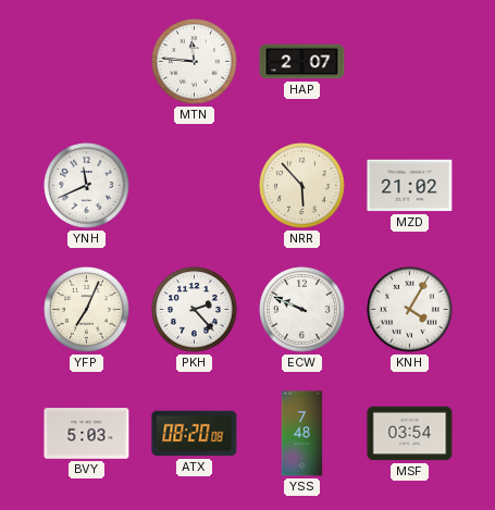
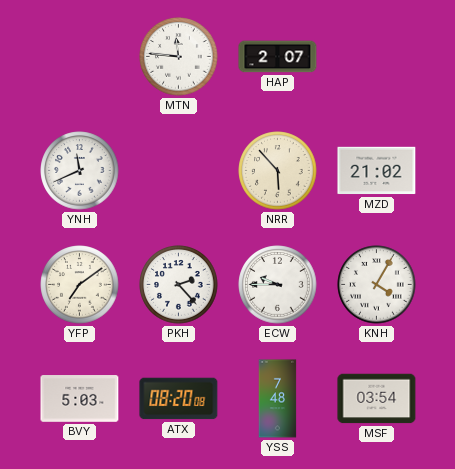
YFP: 7:04 -> 7:09
ECW: 9:49 -> 9:45
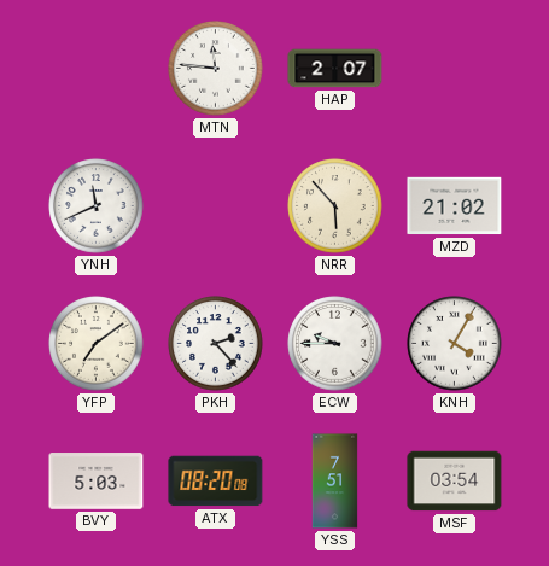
YSS: 7:48 -> 7:51
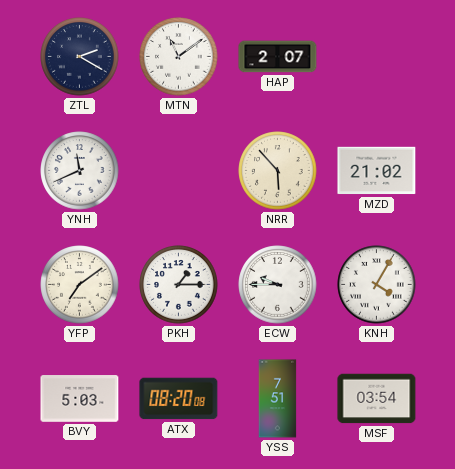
ZTL: none -> 2:20
MTN: 11:46 -> 11:09
PKH: 2:23 -> 1:15
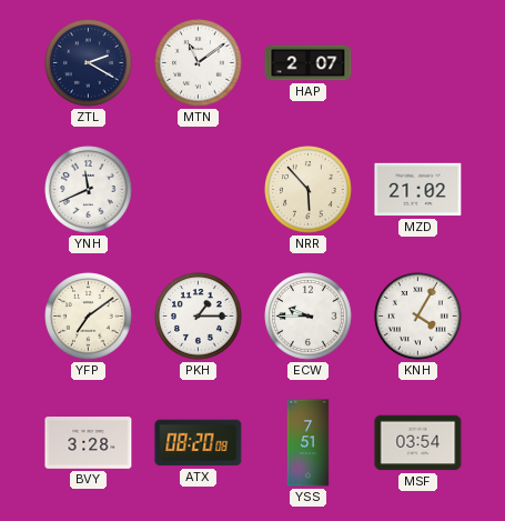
BVY: 5:03 -> 3:28
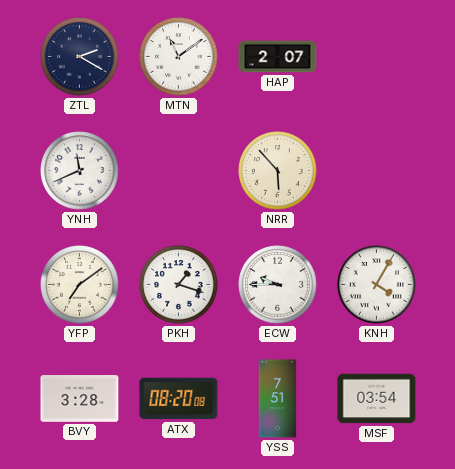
MZD: 21:02 -> none
PKH: 1:15 -> 1:18
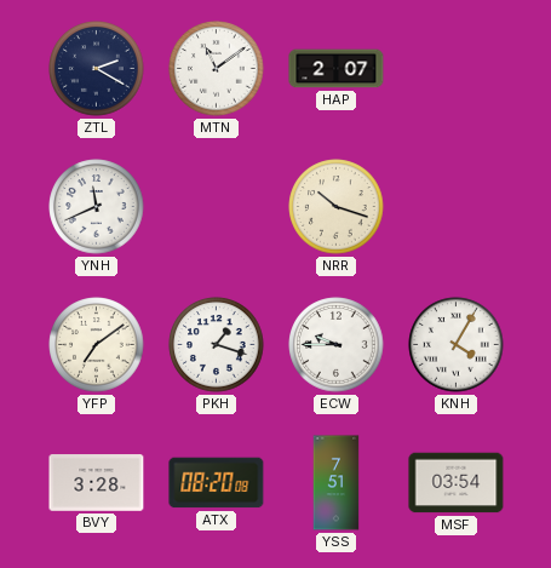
NRR: 5:53 -> 10:18
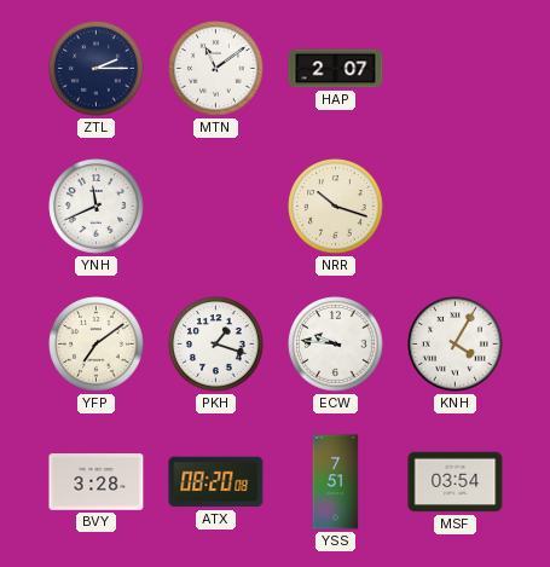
ZTL: 2:20 -> 2:15
ECW: 9:45 -> 9:46
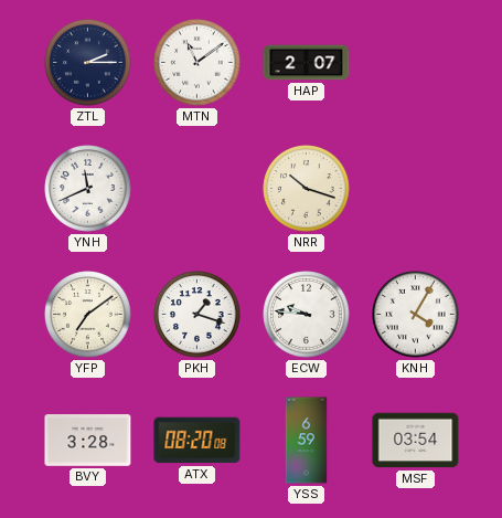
YSS: 7:51 -> 6:59
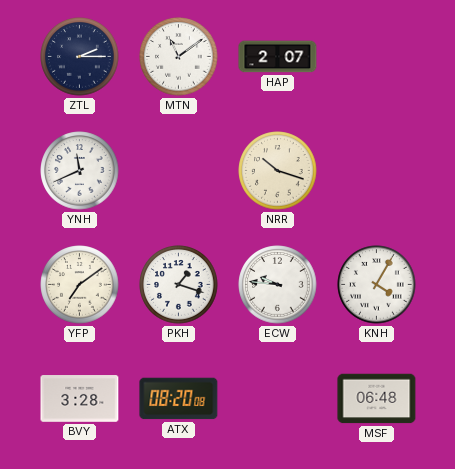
YSS: 6:59 -> none
MSF: 03:54 -> 06:48
